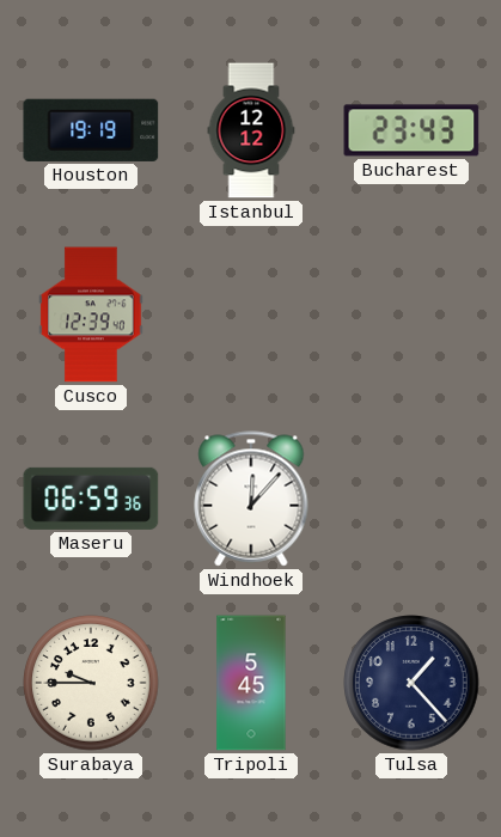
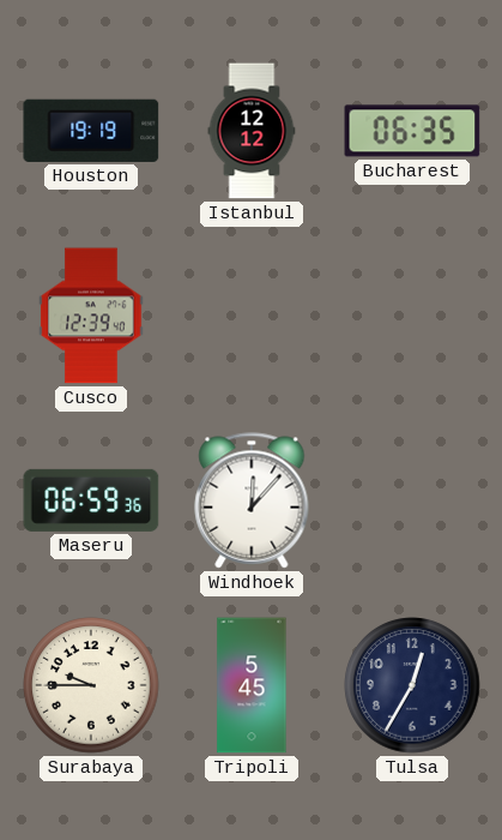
Bucharest: 23:43 -> 06:35
Tulsa: 1:23 -> 12:35
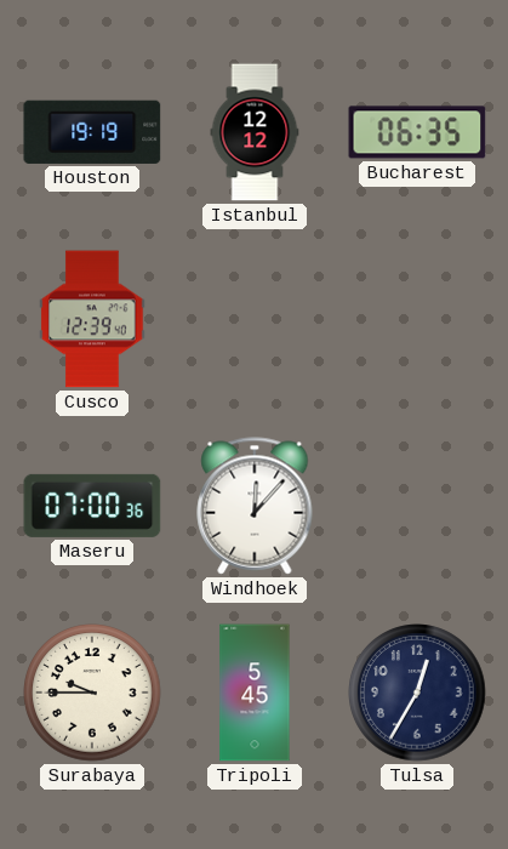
Maseru: 06:59 -> 07:00
